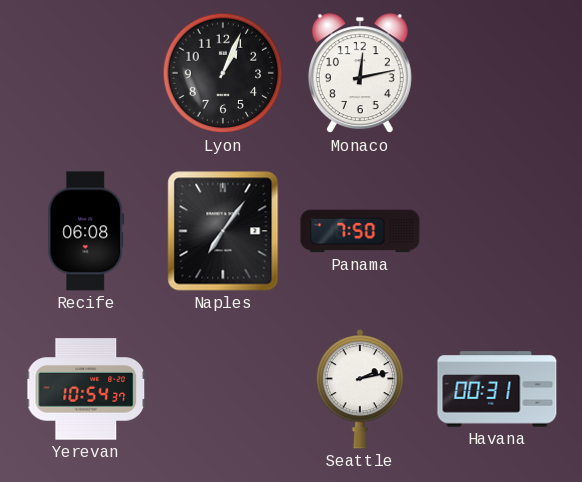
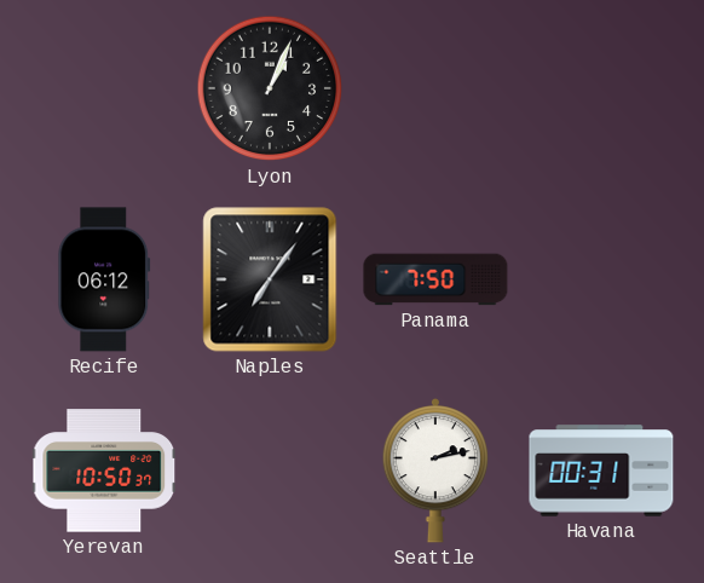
Monaco: 12:13 -> none
Recife: 06:08 -> 06:12
Yerevan: 10:54 -> 10:50
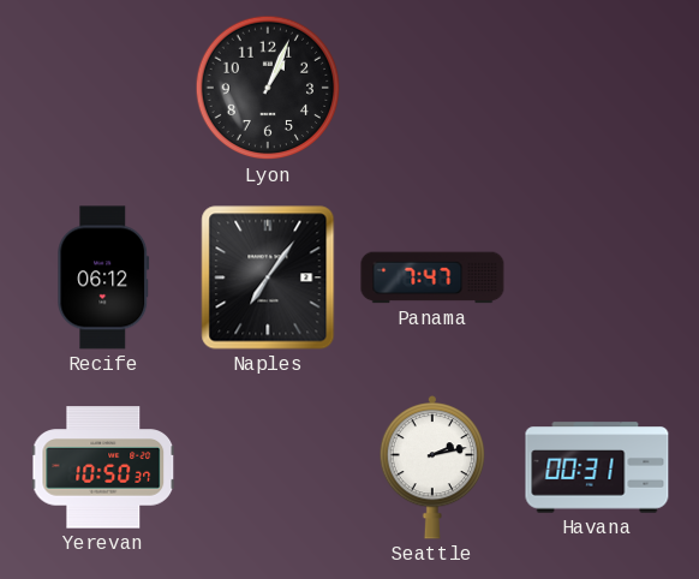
Panama: 7:50 -> 7:47
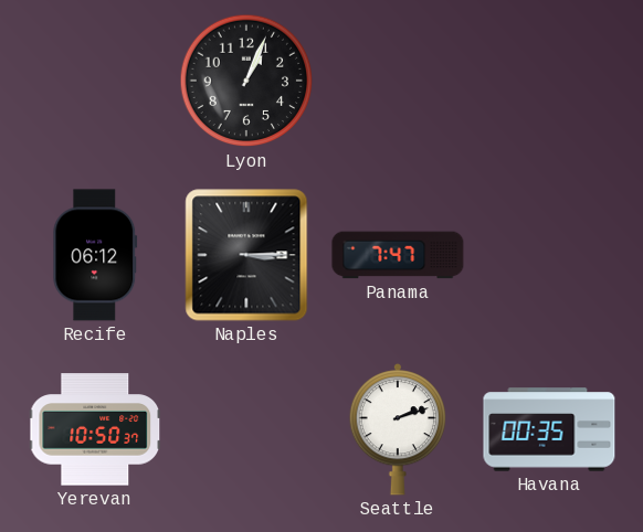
Naples: 7:06 -> 3:15
Seattle: 2:13 -> 2:12
Havana: 00:31 -> 00:35
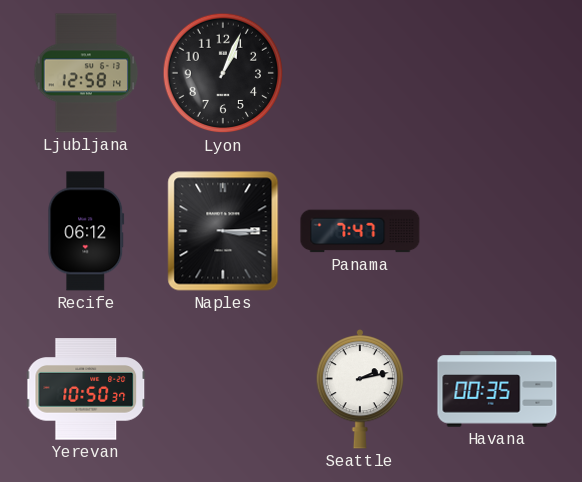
Ljubljana: none -> 12:58
Seattle: 2:12 -> 2:13
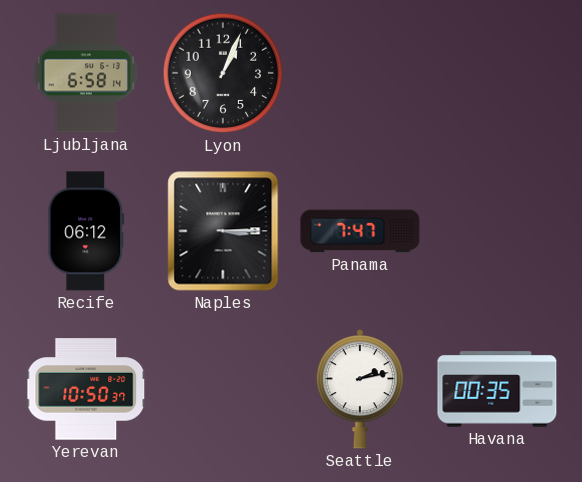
Ljubljana: 12:58 -> 6:58
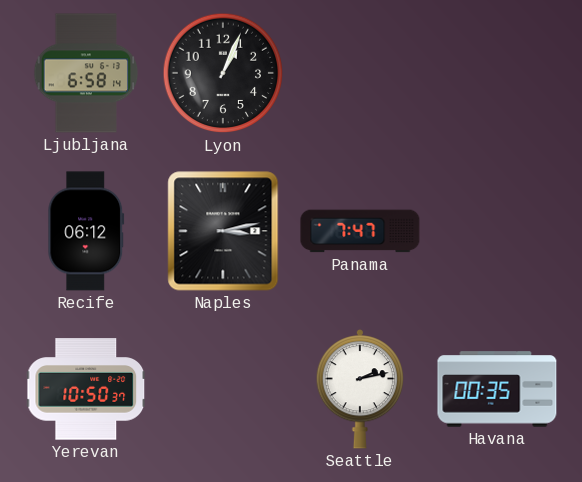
Naples: 3:15 -> 3:13
